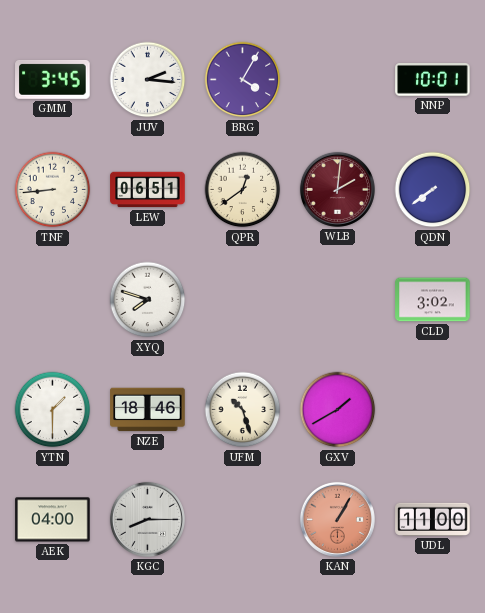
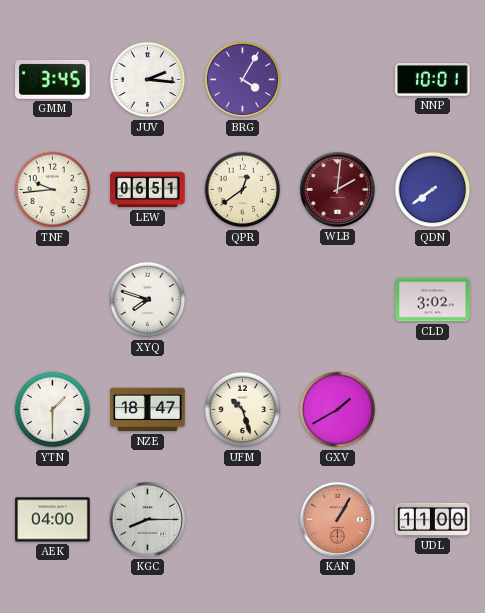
TNF: 8:44 -> 9:44
NZE: 18:46 -> 18:47
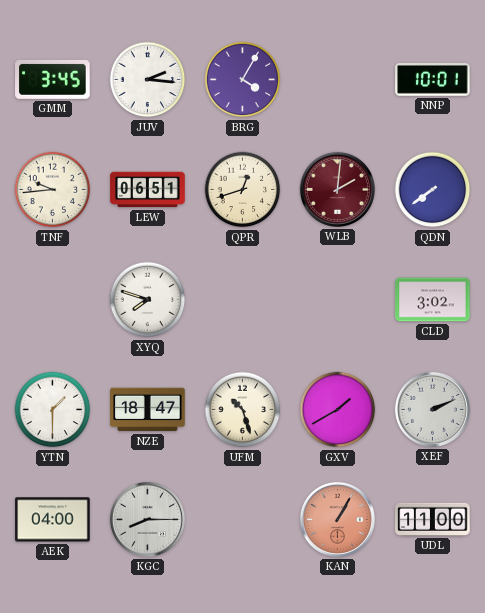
QPR: 12:39 -> 12:42
XEF: none -> 2:11
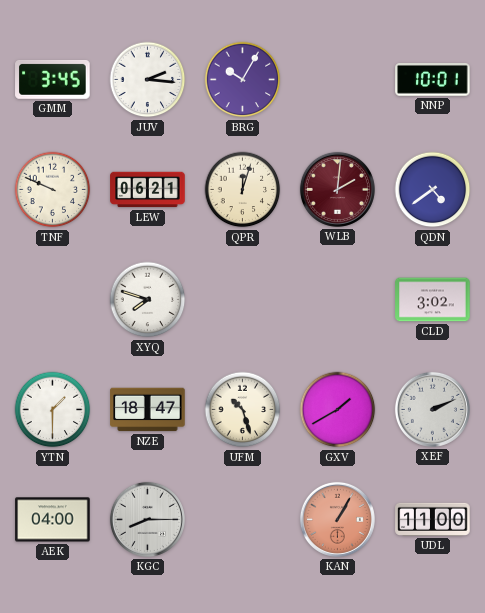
BRG: 4:05 -> 10:05
TNF: 9:44 -> 9:49
LEW: 06:51 -> 06:21
QPR: 12:42 -> 12:03
QDN: 7:39 -> 4:39
